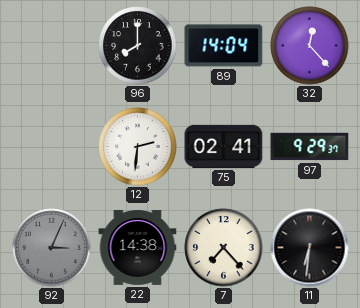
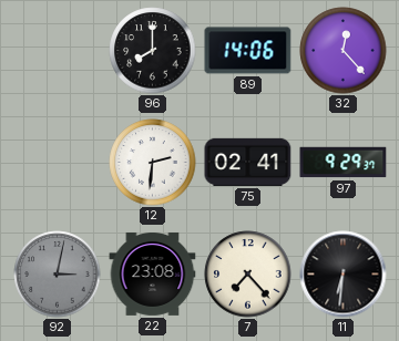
89: 14:04 -> 14:06
92: 3:04 -> 3:02
22: 14:38 -> 23:08
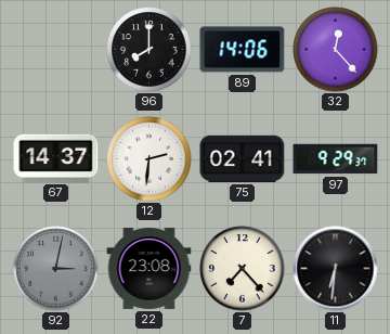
67: none -> 14:37
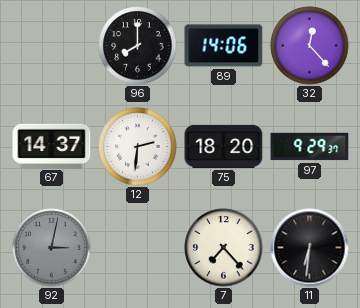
75: 02:41 -> 18:20
22: 23:08 -> none
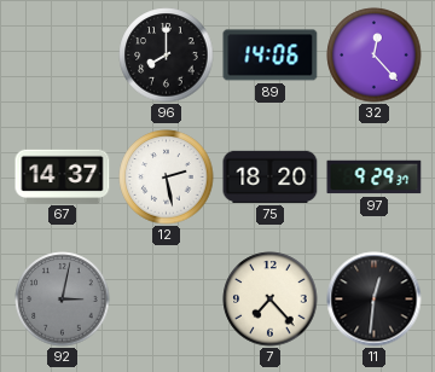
12: 2:31 -> 2:28
11: 6:31 -> 12:31
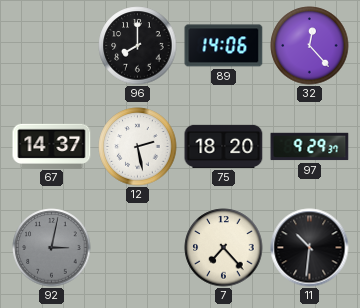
11: 12:31 -> 10:31
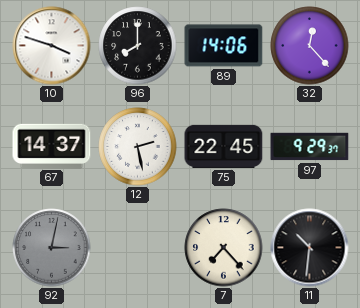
10: none -> 3:48
75: 18:20 -> 22:45
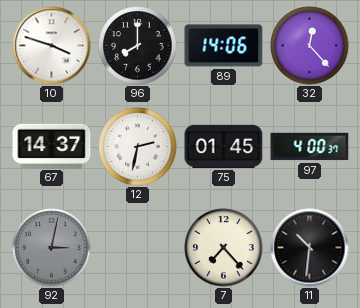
12: 2:28 -> 2:32
75: 22:45 -> 01:45
97: 9:29 -> 4:00
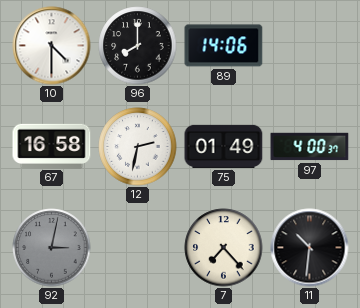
10: 3:48 -> 4:30
32: 12:23 -> none
67: 14:37 -> 16:58
75: 01:45 -> 01:49
